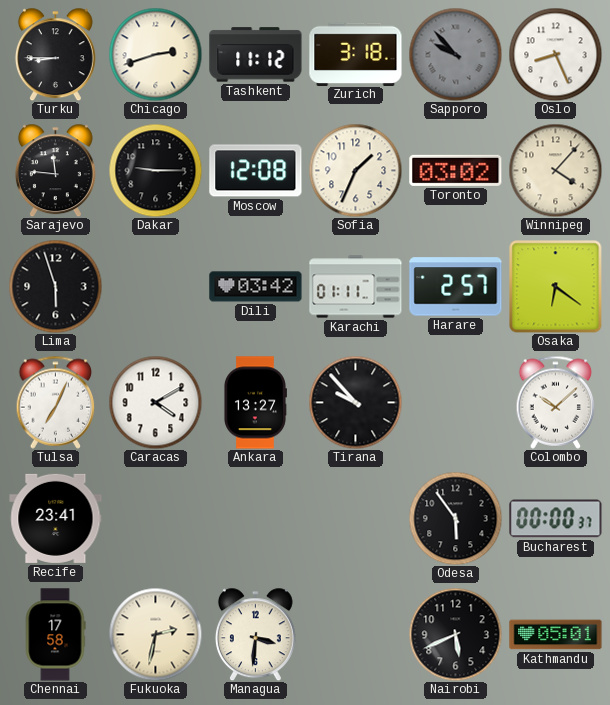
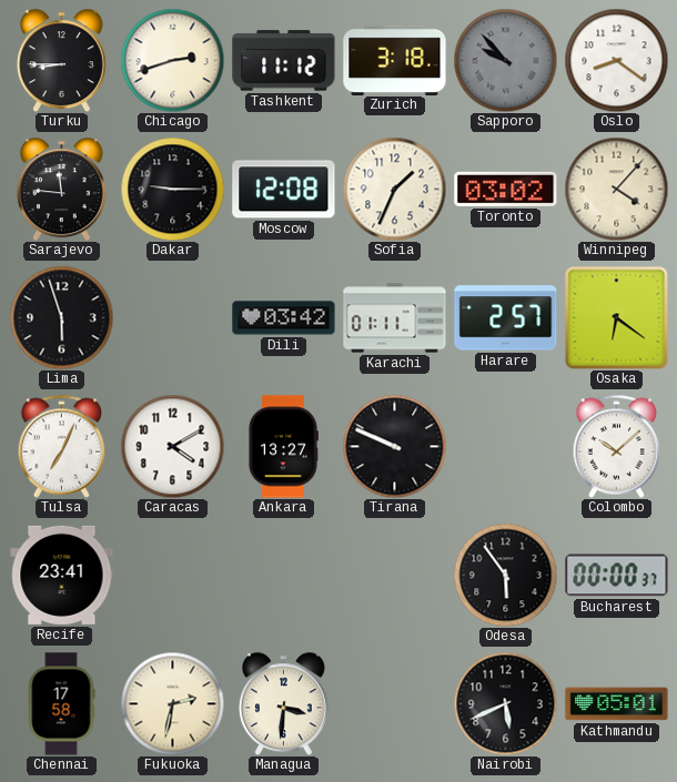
Oslo: 8:26 -> 8:21
Tirana: 9:53 -> 9:49
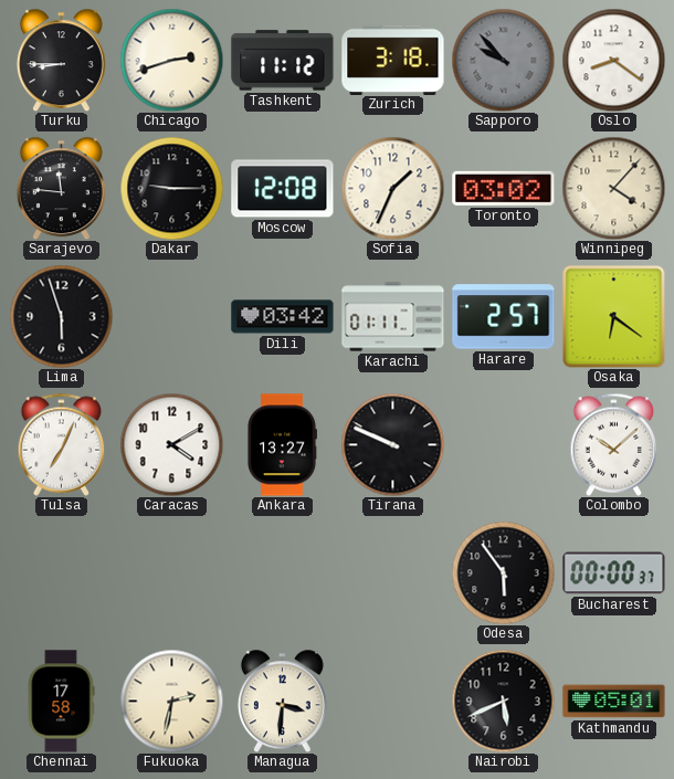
Recife: 23:41 -> none
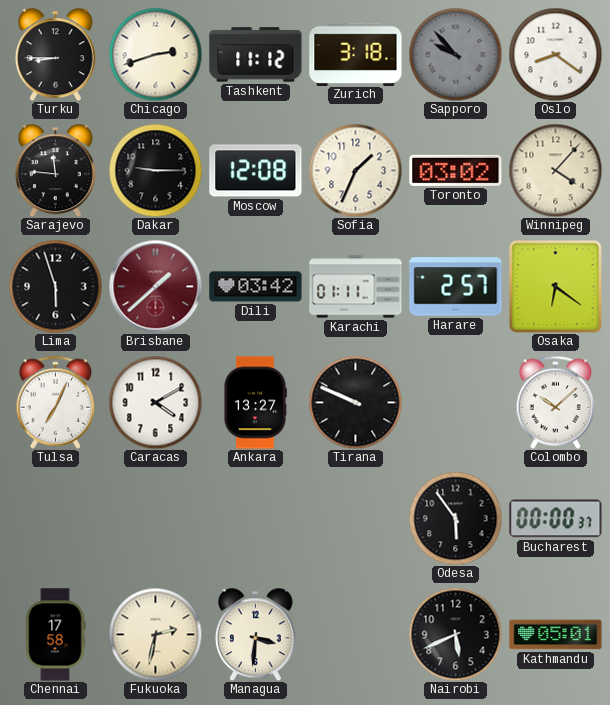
Brisbane: none -> 1:38
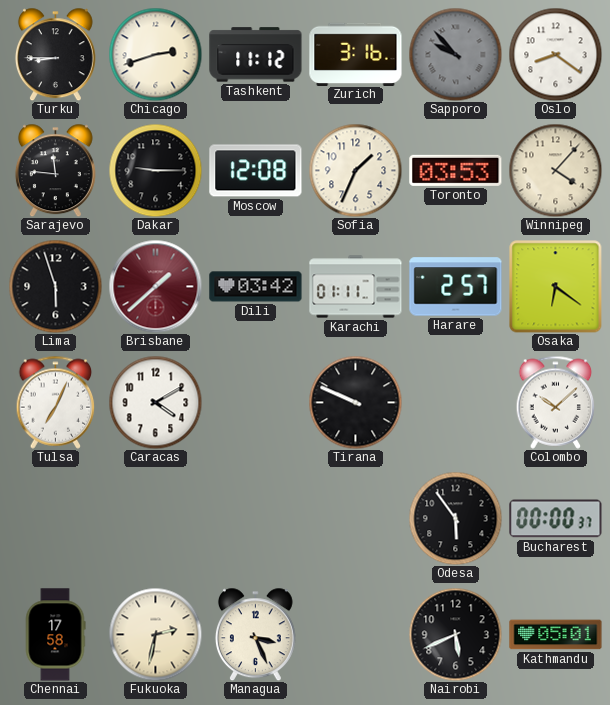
Zurich: 3:18 -> 3:16
Toronto: 03:02 -> 03:53
Ankara: 13:27 -> none
Managua: 3:31 -> 3:26
